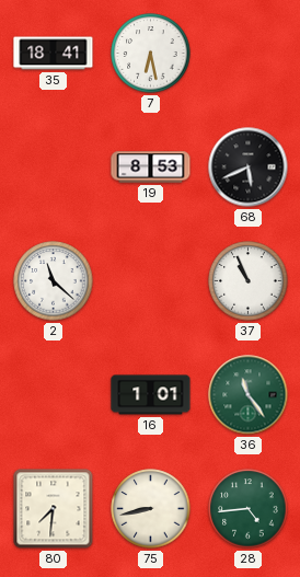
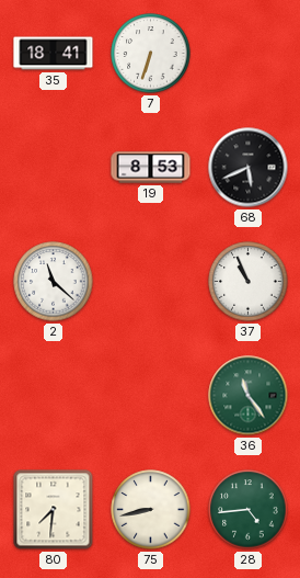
7: 6:28 -> 6:33
16: 1:01 -> none
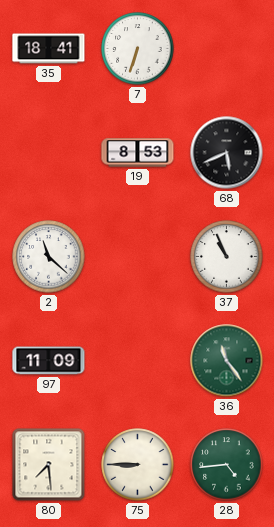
97: none -> 11:09
80: 7:31 -> 7:29
75: 8:43 -> 8:45
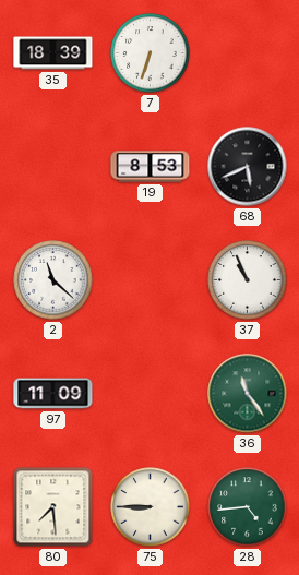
35: 18:41 -> 18:39
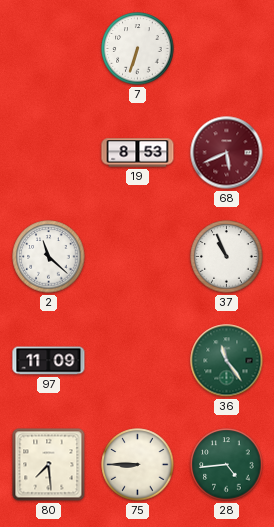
35: 18:39 -> none
68 dial: black -> burgundy
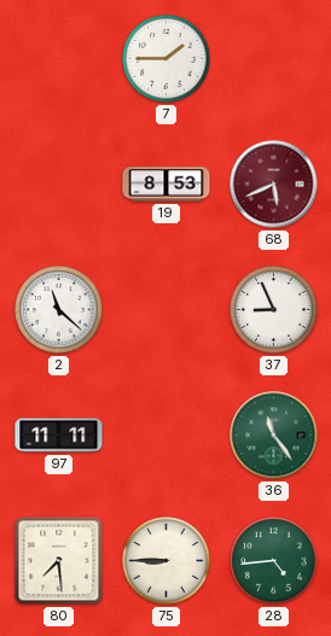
7: 6:33 -> 1:45
37: 10:56 -> 8:56
97: 11:09 -> 11:11
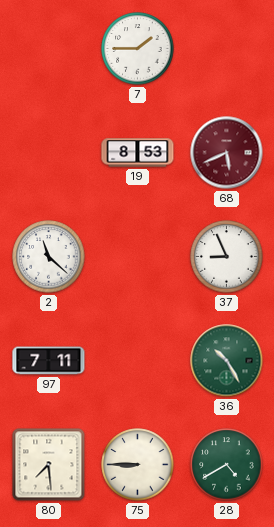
97: 11:11 -> 7:11
36: 11:24 -> 10:25
28: 4:44 -> 4:40
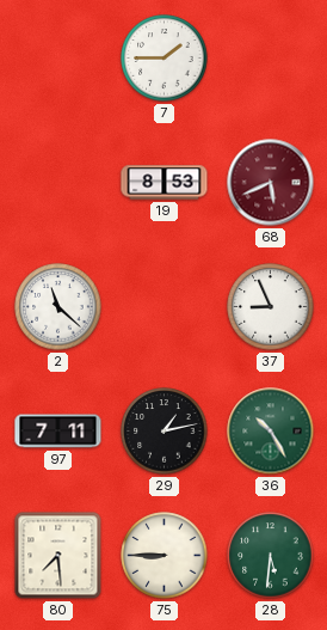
29: none -> 1:13
28: 4:40 -> 5:31
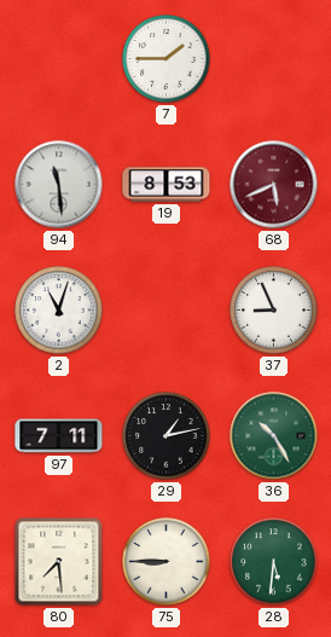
94: none -> 11:29
2: 11:22 -> 11:03
